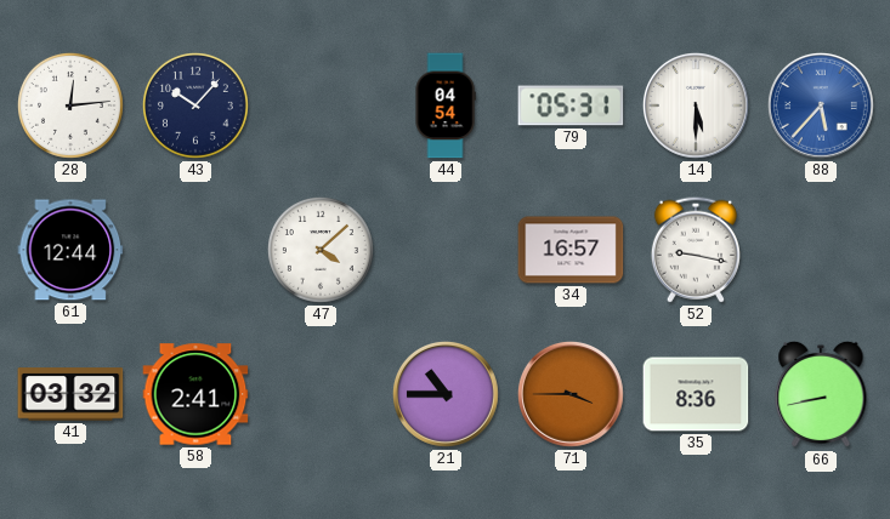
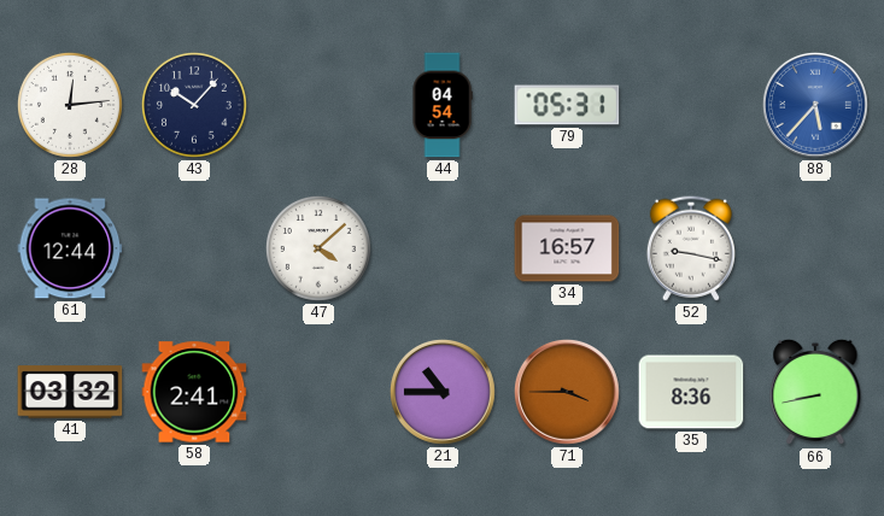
14: 5:30 -> none
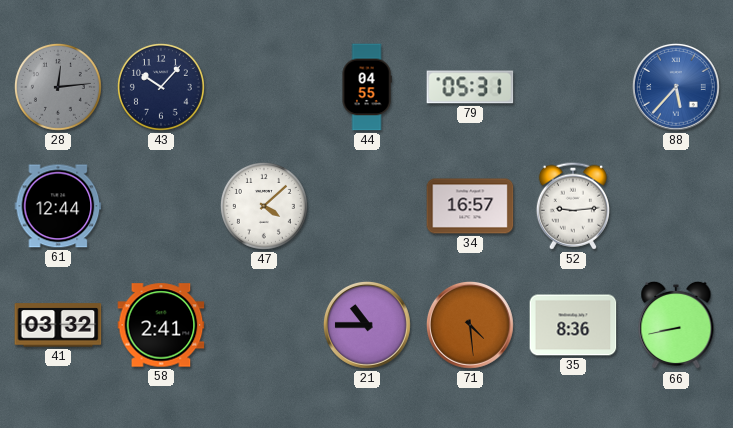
28 dial: white -> grey
44: 04:54 -> 04:55
52: 9:17 -> 9:14
71: 3:45 -> 4:29
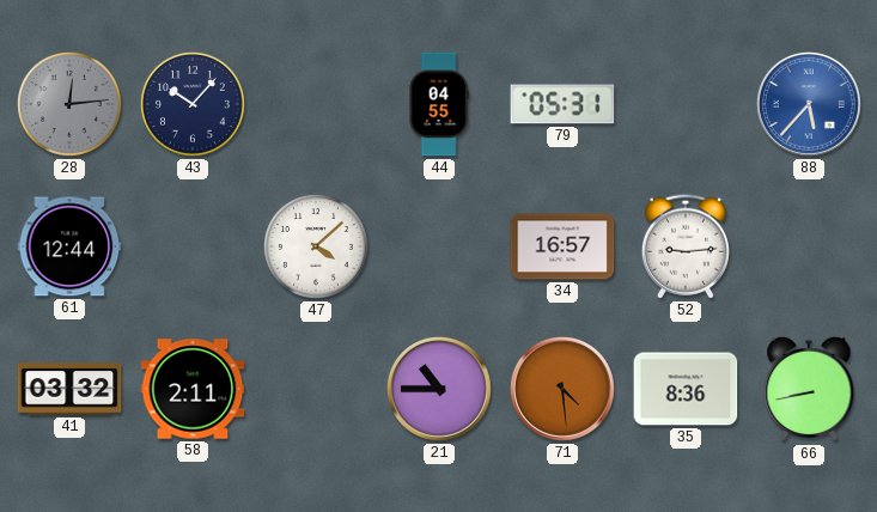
58: 2:41 -> 2:11
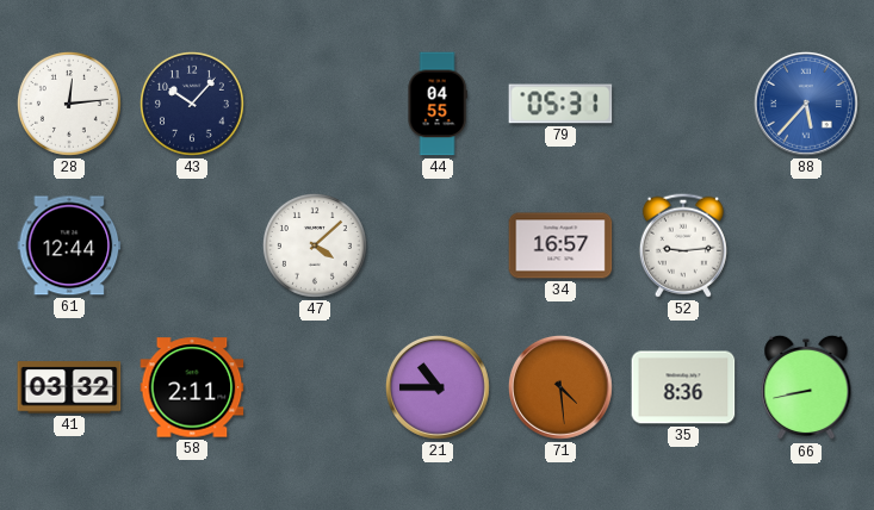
28 dial: grey -> white
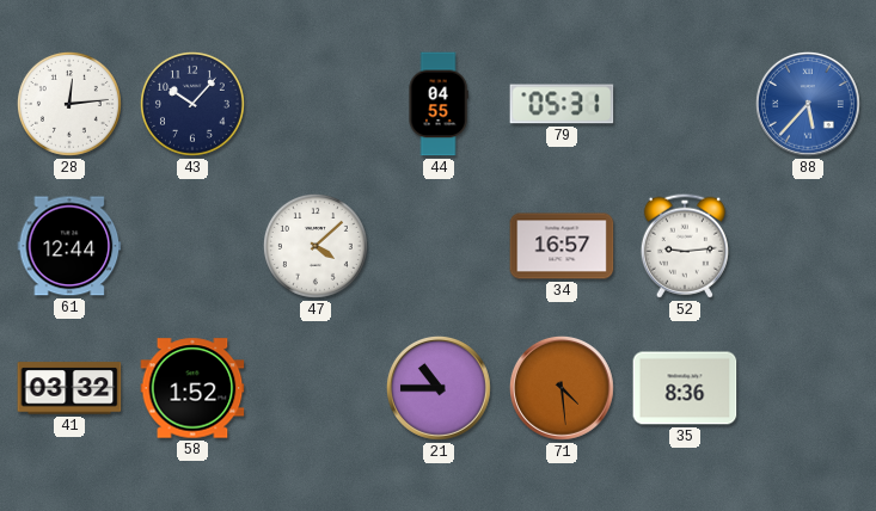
58: 2:11 -> 1:52
66: 8:43 -> none
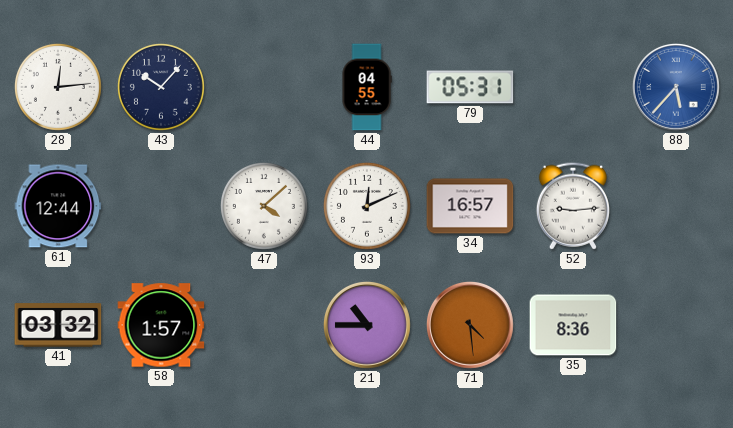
93: none -> 12:11
58: 1:52 -> 1:57
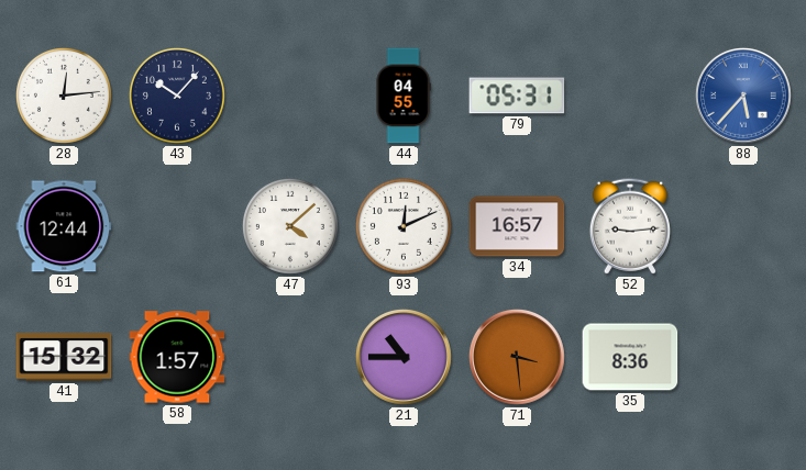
41: 03:32 -> 15:32
71: 4:29 -> 3:29
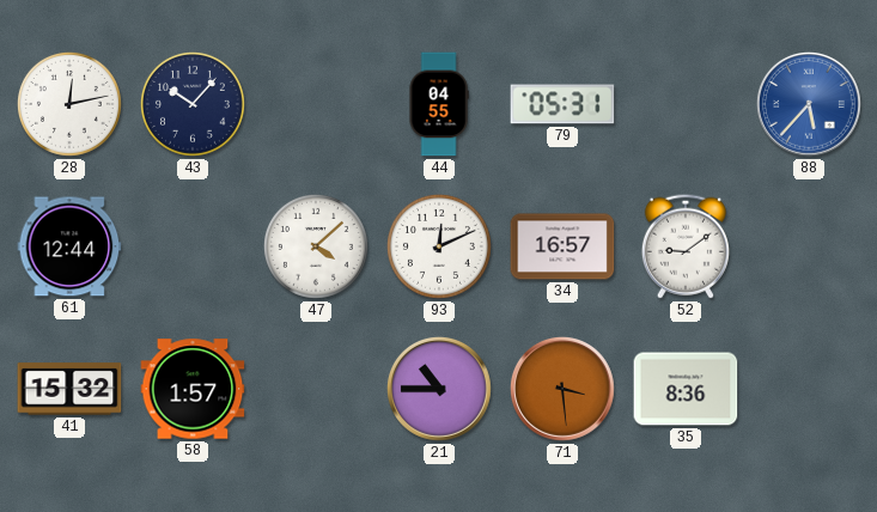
28: 12:14 -> 12:13
52: 9:14 -> 9:09
